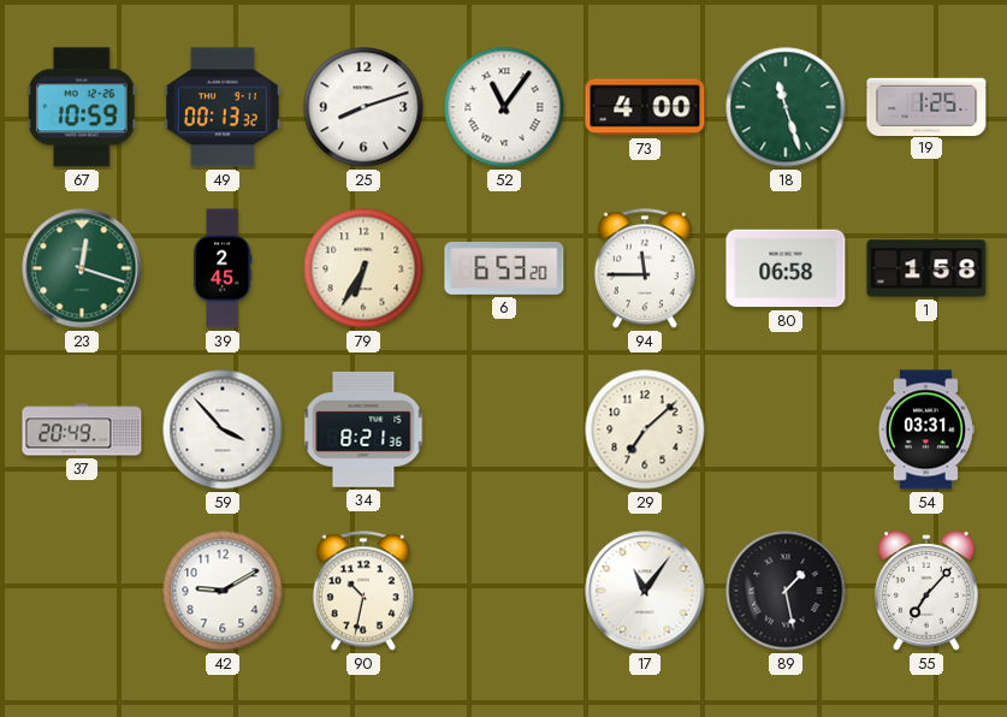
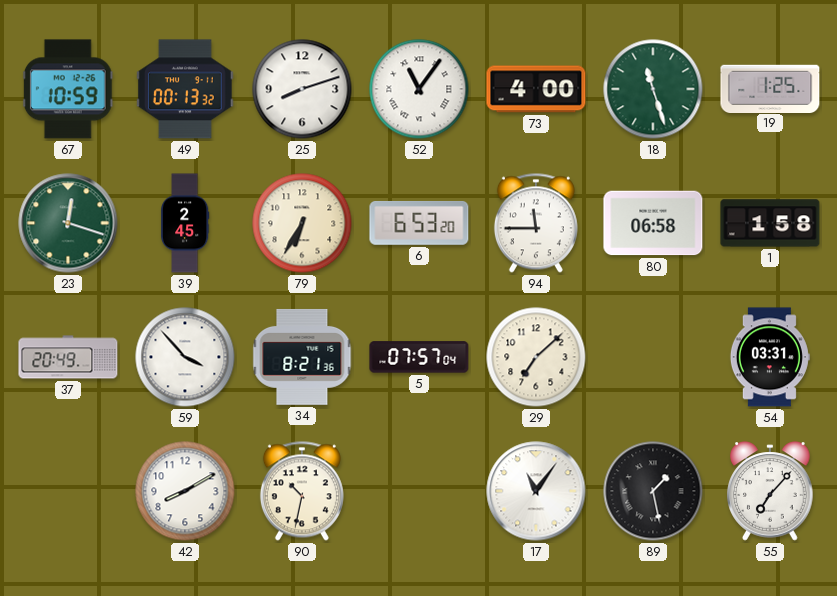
5: none -> 07:57
42: 9:10 -> 8:10
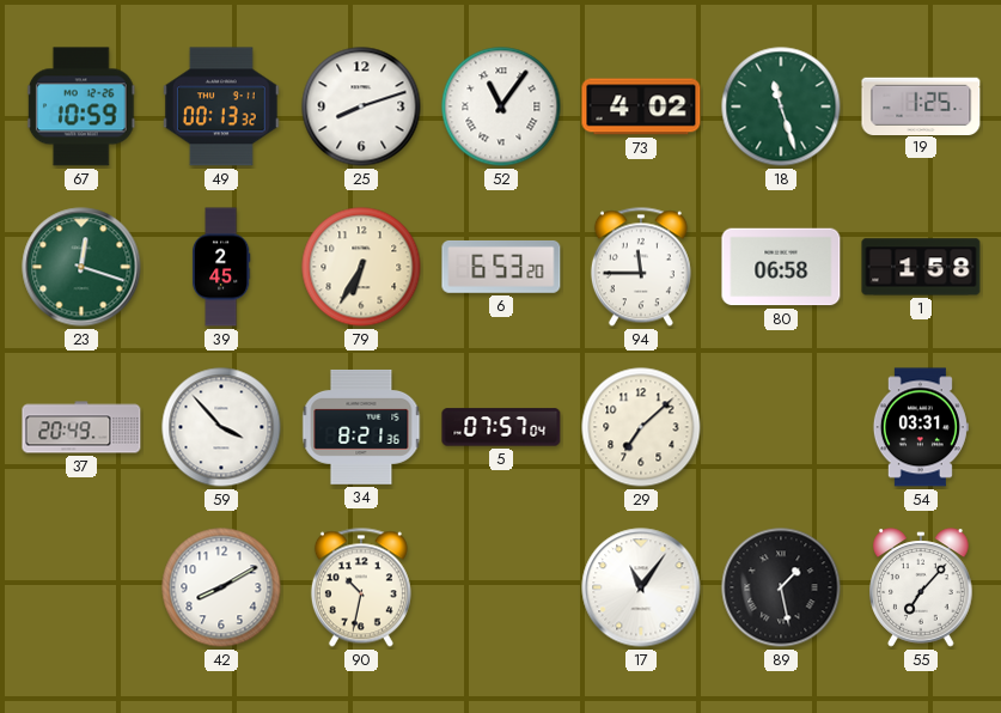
73: 4:00 -> 4:02
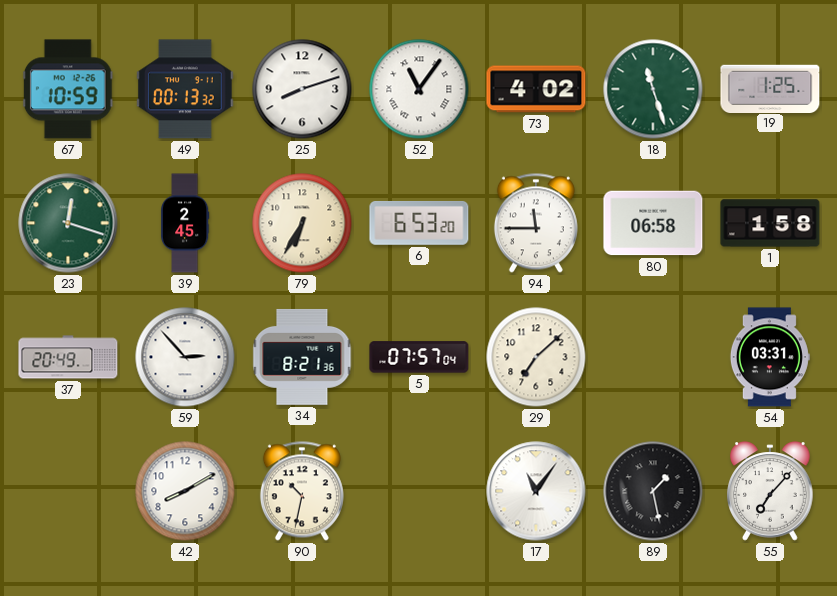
59: 3:53 -> 2:53
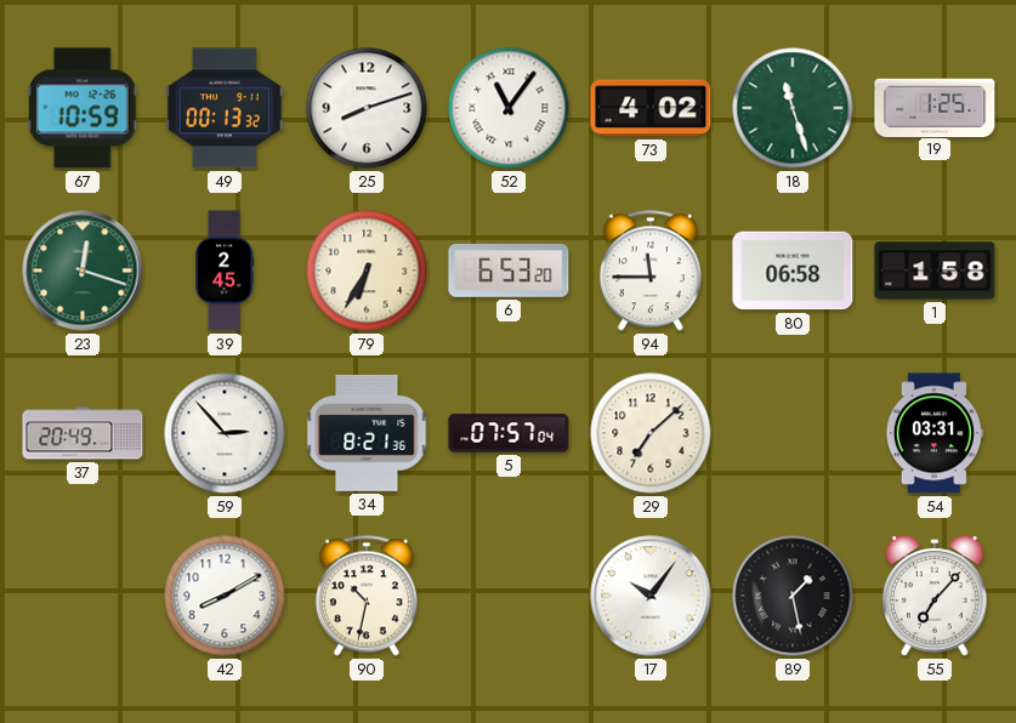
17: 11:06 -> 10:06
